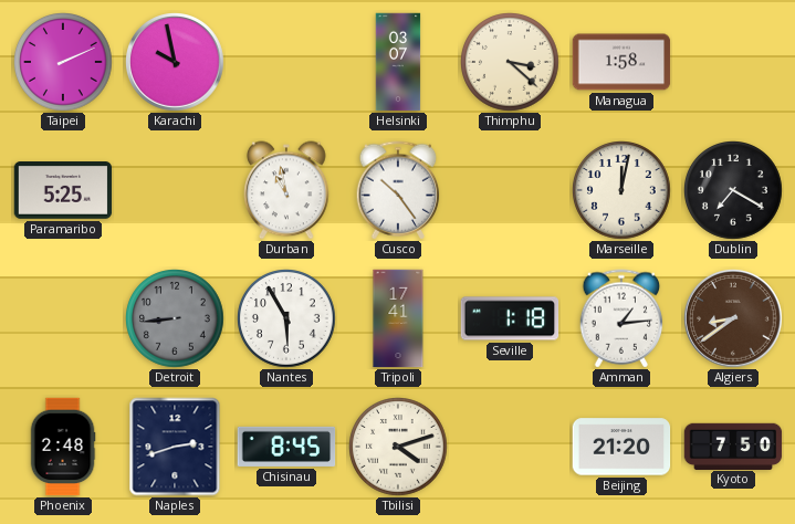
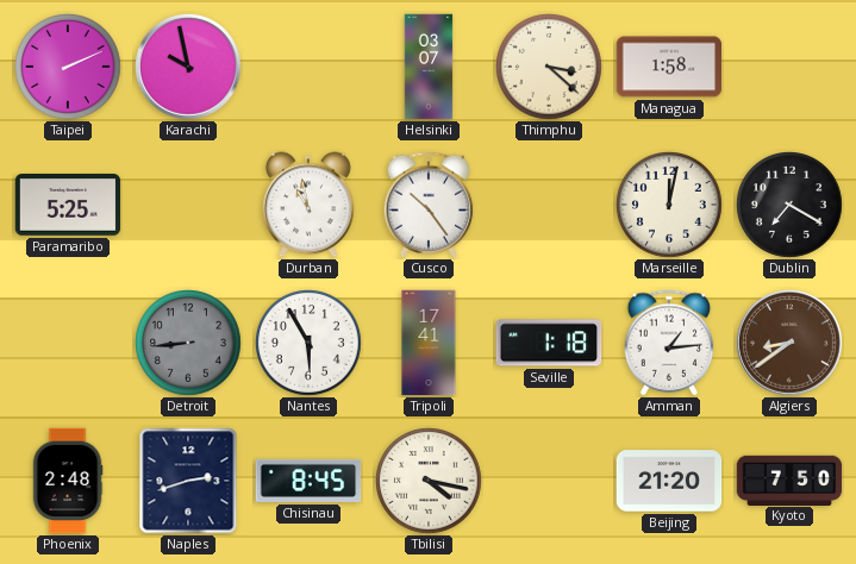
Tbilisi: 4:12 -> 4:17
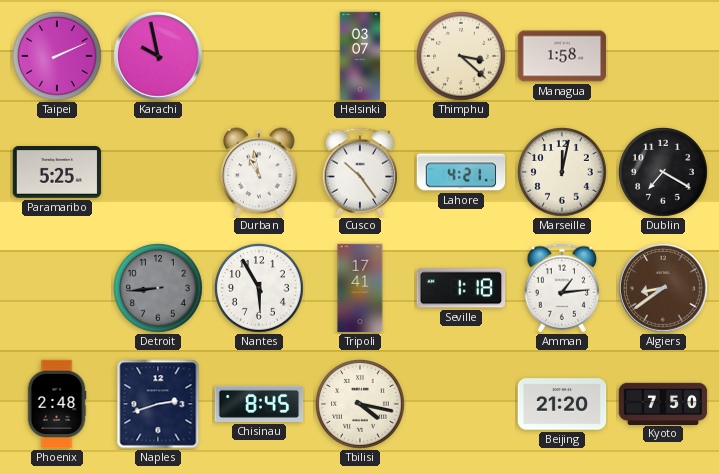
Lahore: none -> 4:21
